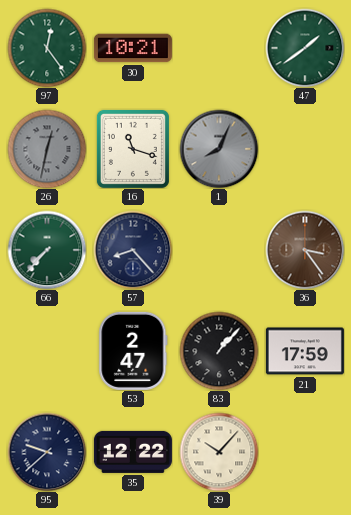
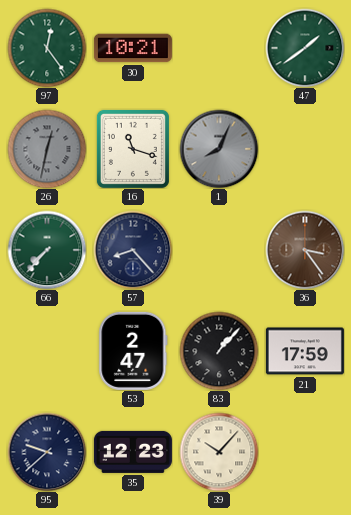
35: 12:22 -> 12:23
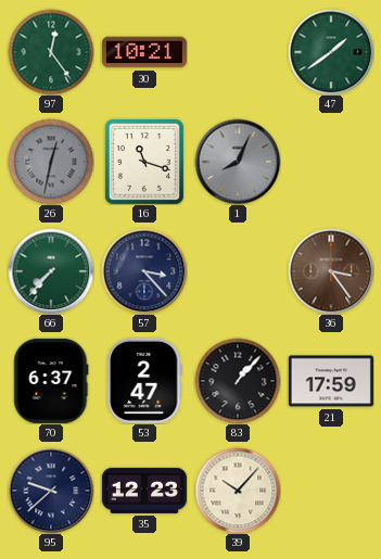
57: 8:23 -> 3:23
70: none -> 6:37
